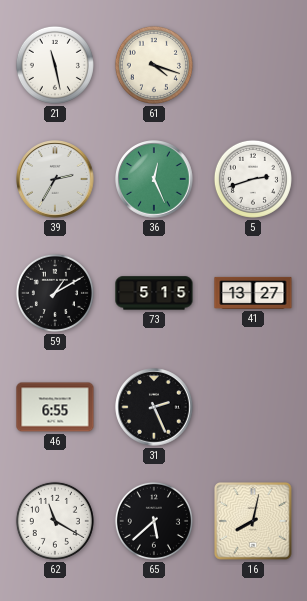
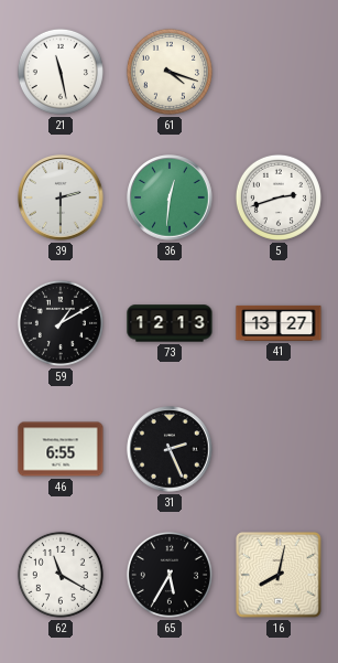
39: 2:35 -> 2:30
36: 12:26 -> 12:31
73: 5:15 -> 12:13
65: 5:38 -> 5:35
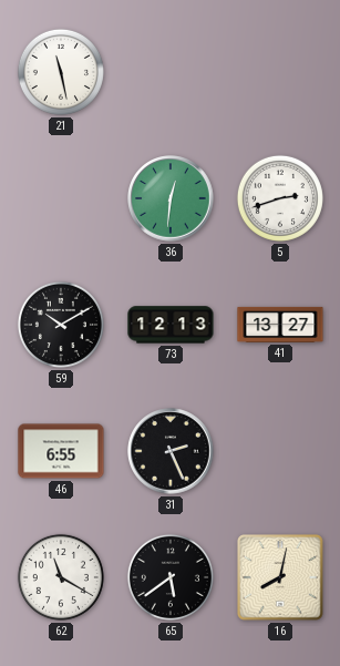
61: 4:18 -> none
39: 2:30 -> none
59: 1:10 -> 10:10
65: 5:35 -> 5:39
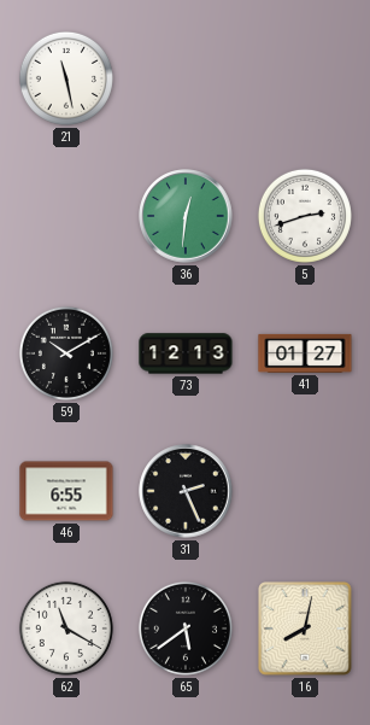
41: 13:27 -> 01:27
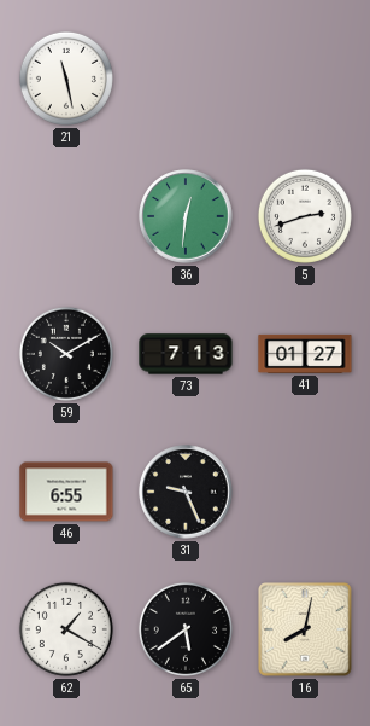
73: 12:13 -> 7:13
31: 2:26 -> 9:26
62: 11:20 -> 1:20
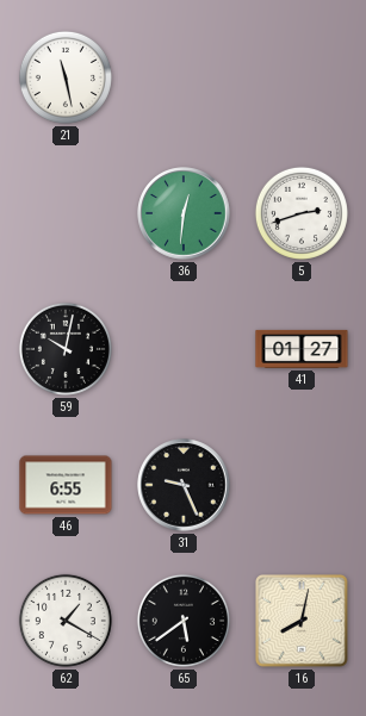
59: 10:10 -> 10:02
73: 7:13 -> none
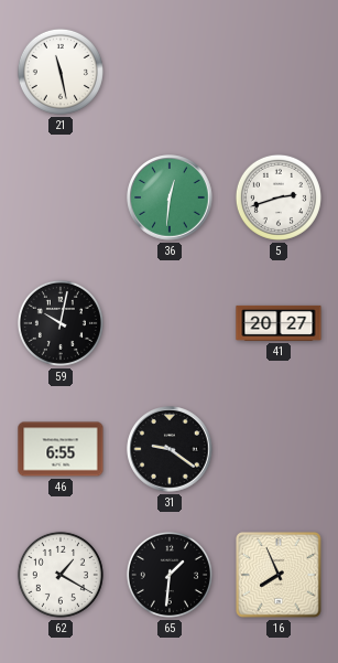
41: 01:27 -> 20:27
31: 9:26 -> 9:21
65: 5:39 -> 1:31
16: 8:02 -> 7:56
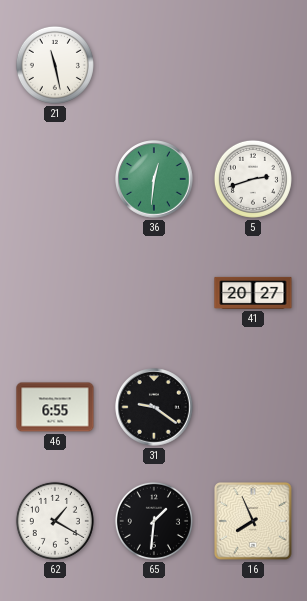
59: 10:02 -> none
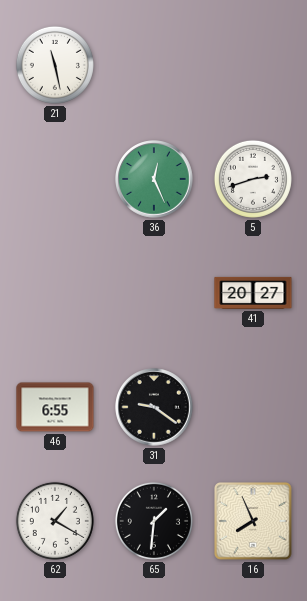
36: 12:31 -> 12:26
